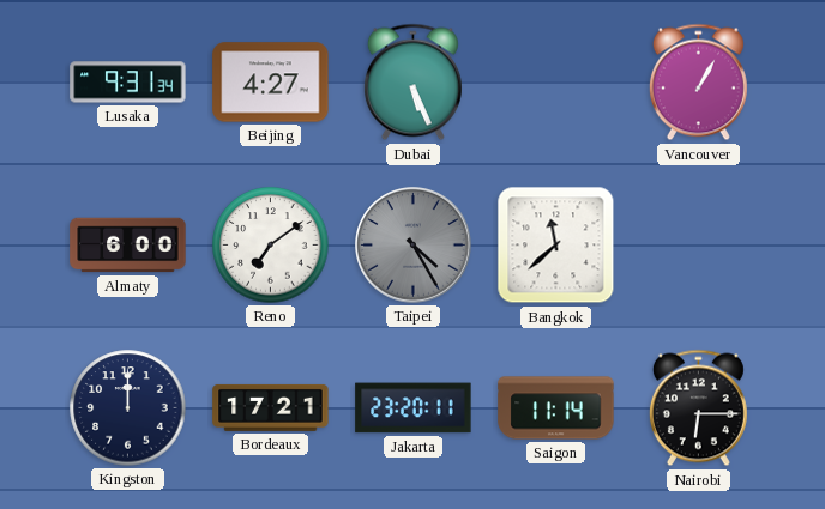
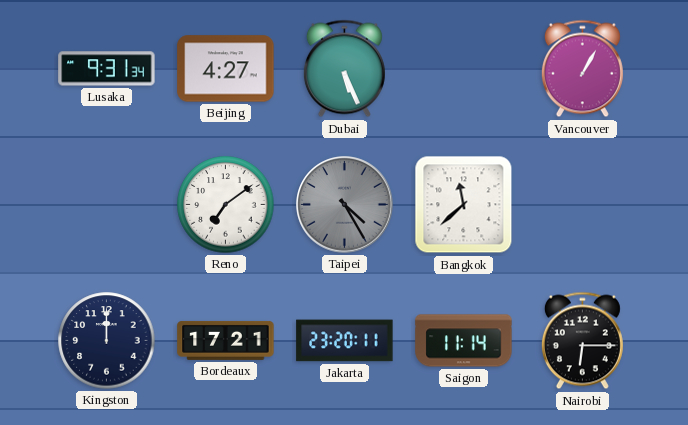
Almaty: 6:00 -> none
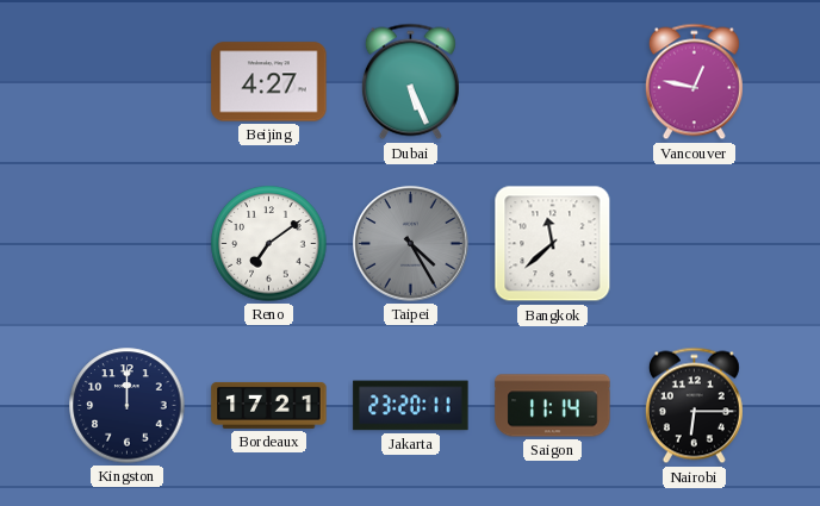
Lusaka: 9:31 -> none
Vancouver: 1:05 -> 12:47
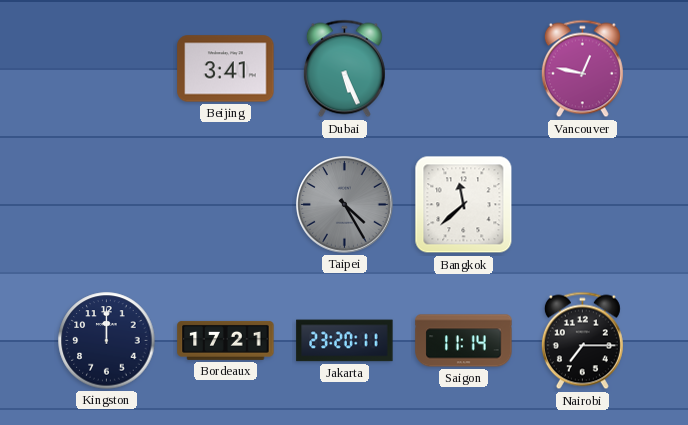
Beijing: 4:27 -> 3:41
Reno: 7:09 -> none
Nairobi: 6:15 -> 7:15
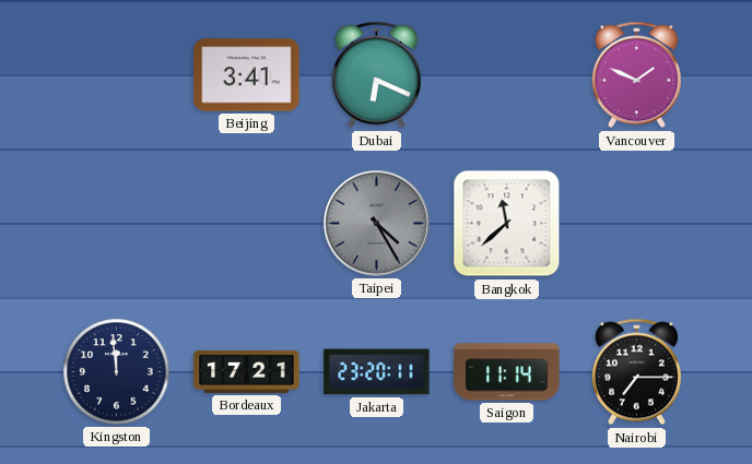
Dubai: 5:26 -> 6:19
Vancouver: 12:47 -> 1:49
Kingston: 12:00 -> 11:59
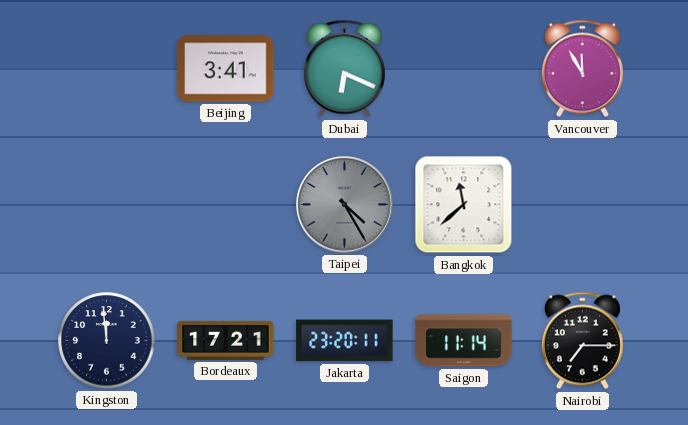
Vancouver: 1:49 -> 11:55
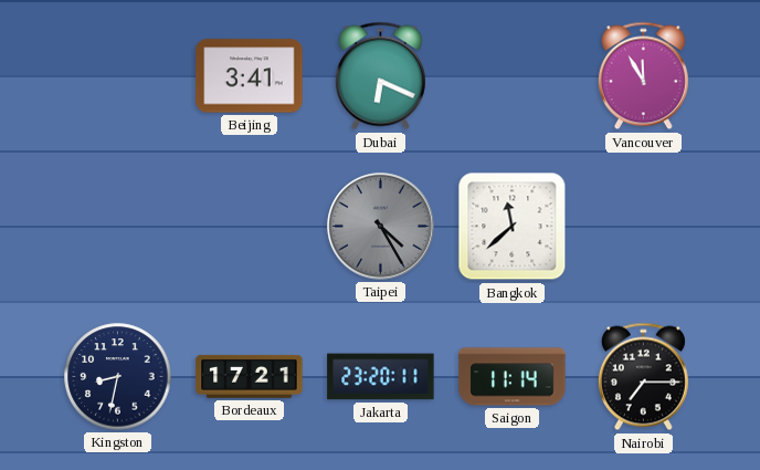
Kingston: 11:59 -> 8:32
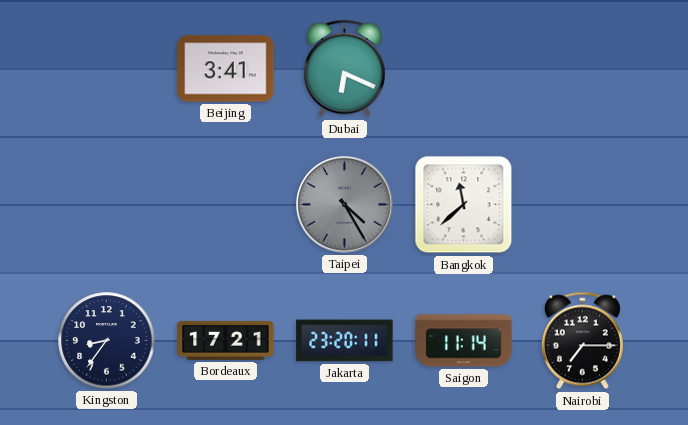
Vancouver: 11:55 -> none
Kingston: 8:32 -> 8:36
